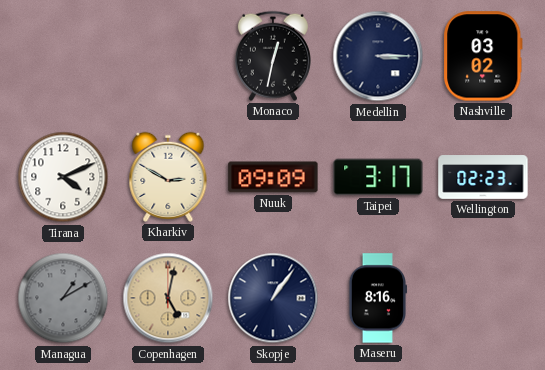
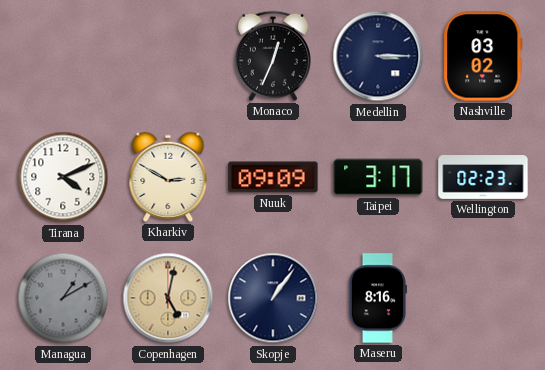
Monaco: 12:32 -> 12:34
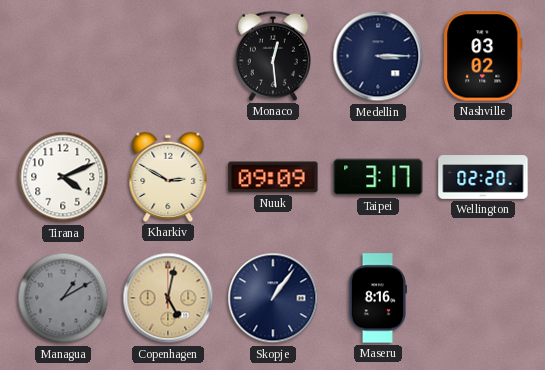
Monaco: 12:34 -> 12:29
Wellington: 02:23 -> 02:20
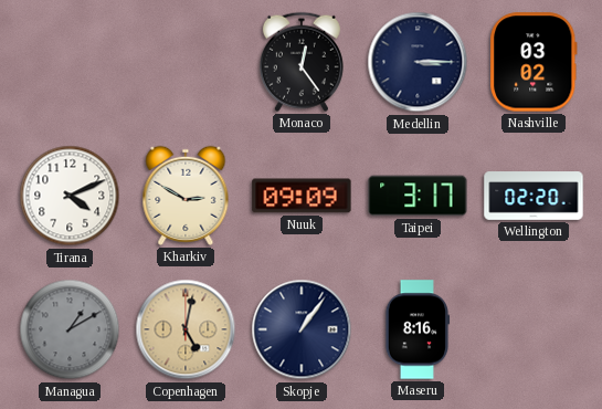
Monaco: 12:29 -> 12:24
